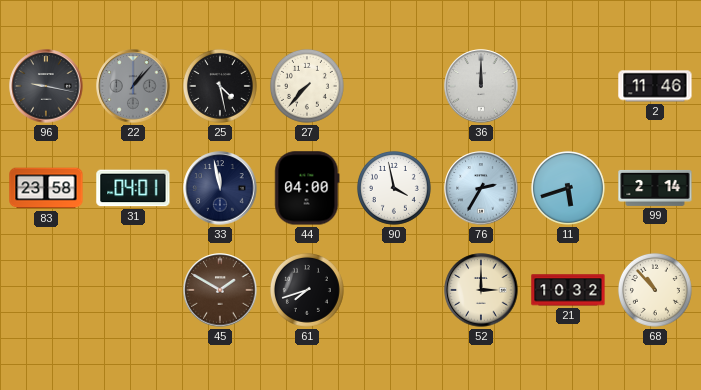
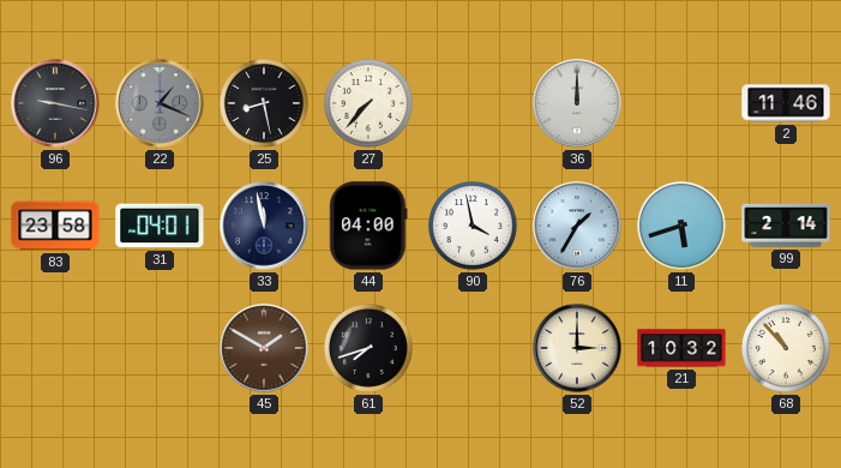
22: 1:07 -> 1:19
25: 4:28 -> 8:28
76: 2:35 -> 1:35
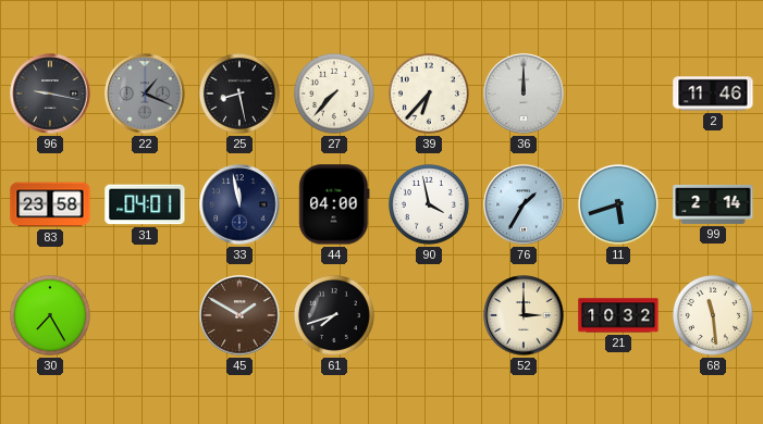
39: none -> 6:37
30: none -> 7:25
68: 10:53 -> 11:29
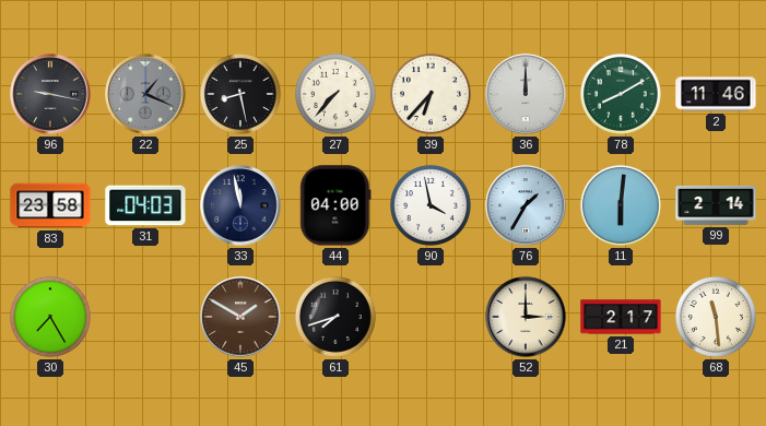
78: none -> 8:10
31: 04:01 -> 04:03
11: 5:42 -> 6:01
21: 10:32 -> 2:17
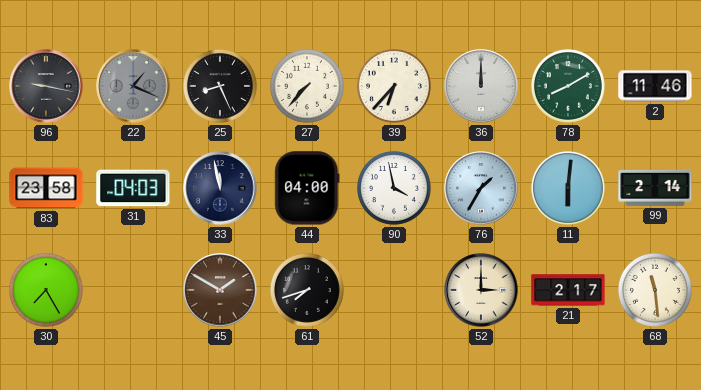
25: 8:28 -> 8:26
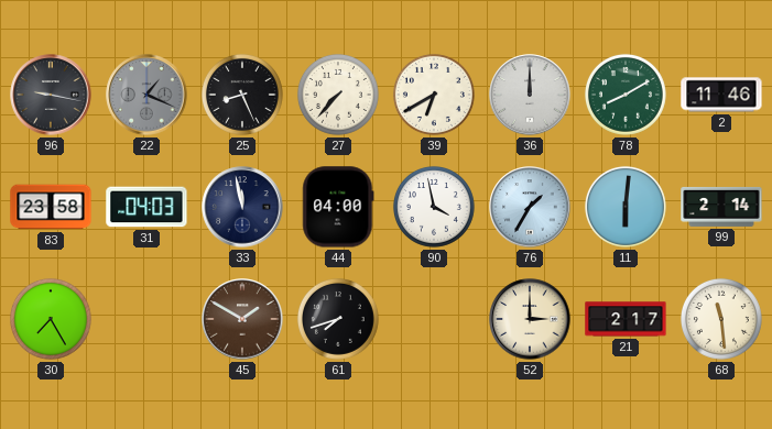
39: 6:37 -> 6:40
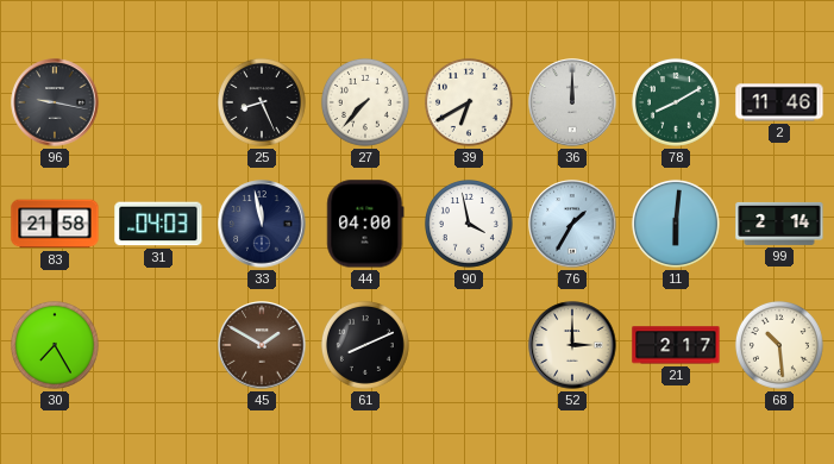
22: 1:19 -> none
83: 23:58 -> 21:58
61: 7:42 -> 8:11
68: 11:29 -> 10:29
